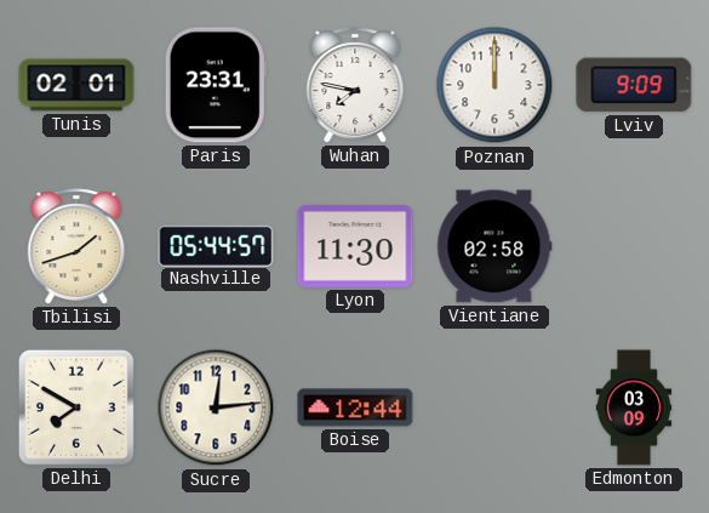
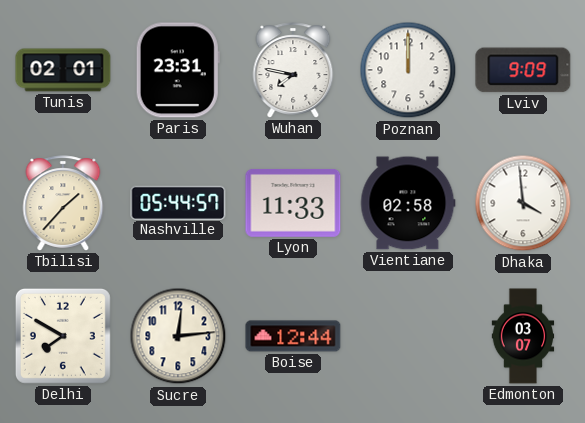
Tbilisi: 1:42 -> 1:37
Lyon: 11:30 -> 11:33
Dhaka: none -> 3:59
Edmonton: 03:09 -> 03:07
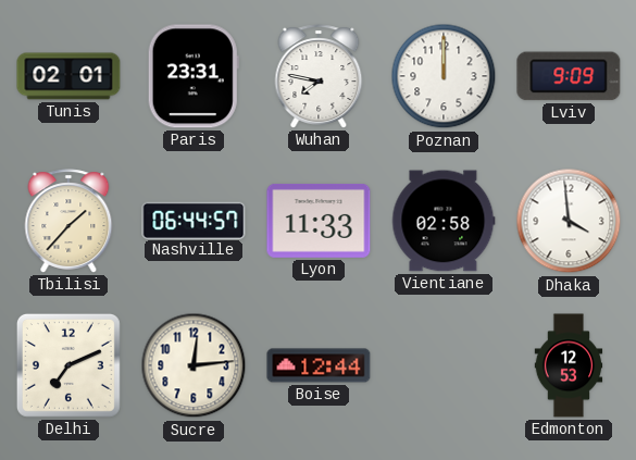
Nashville: 05:44 -> 06:44
Delhi: 7:50 -> 7:11
Edmonton: 03:07 -> 12:53
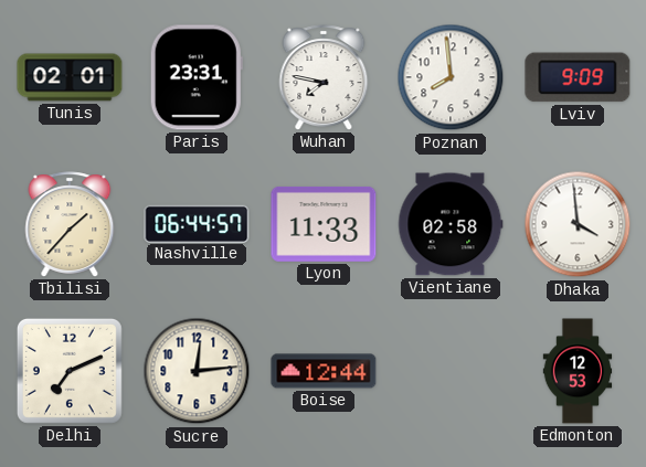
Poznan: 12:00 -> 7:59
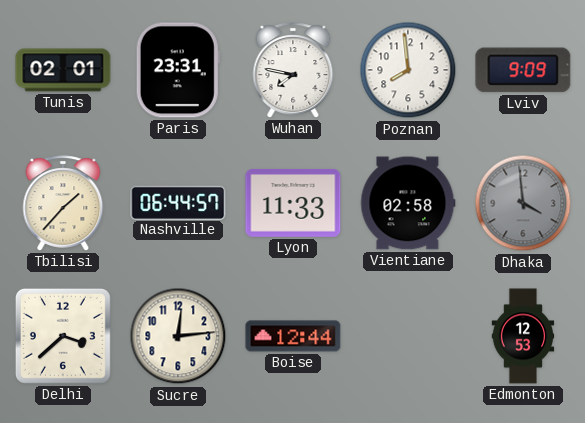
Dhaka dial: white -> grey
Delhi: 7:11 -> 3:38
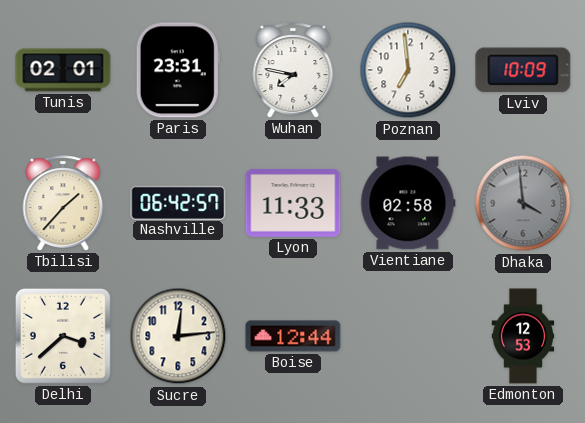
Poznan: 7:59 -> 6:59
Lviv: 9:09 -> 10:09
Nashville: 06:44 -> 06:42
